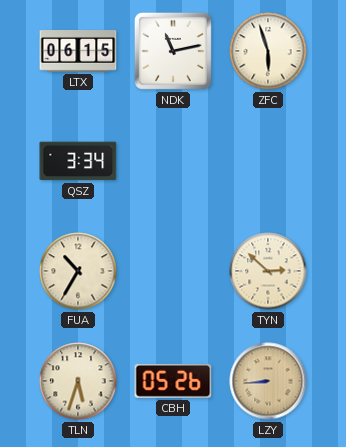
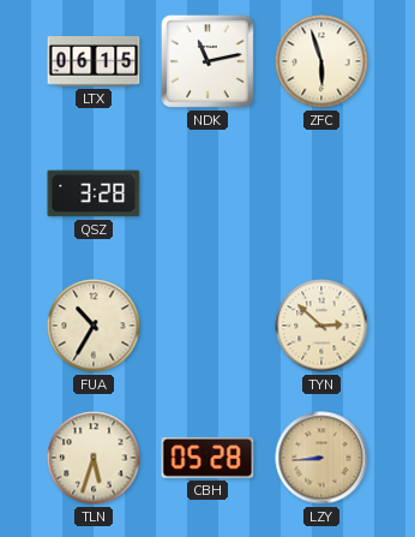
QSZ: 3:34 -> 3:28
CBH: 05:26 -> 05:28
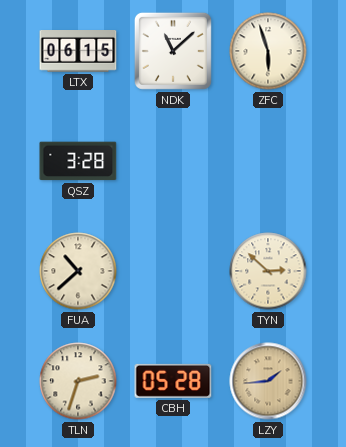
NDK: 11:13 -> 11:08
FUA: 10:35 -> 10:38
TLN: 5:33 -> 2:33
LZY: 8:44 -> 1:44
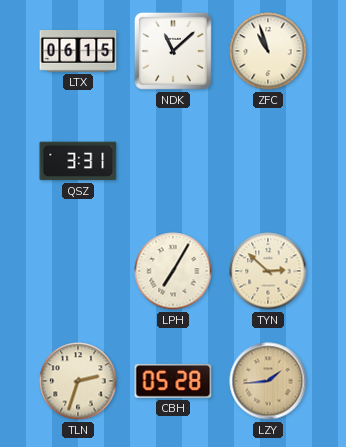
ZFC: 5:57 -> 10:57
QSZ: 3:28 -> 3:31
FUA: 10:38 -> none
LPH: none -> 7:05
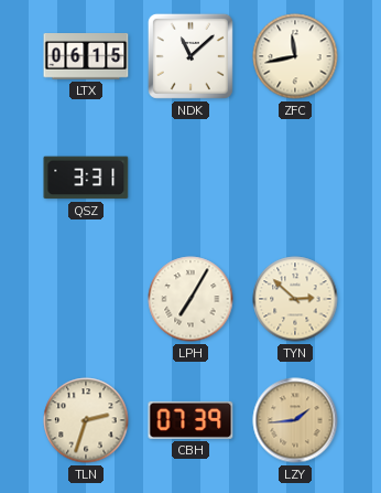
ZFC: 10:57 -> 11:43
CBH: 05:28 -> 07:39
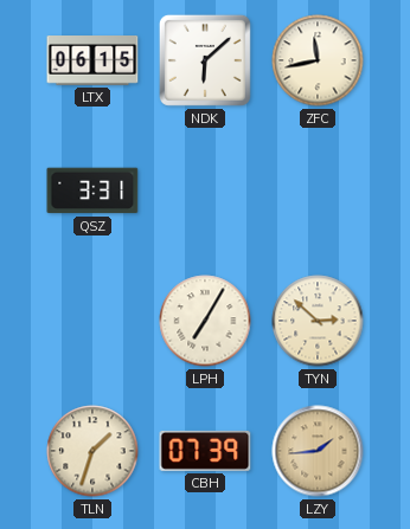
NDK: 11:08 -> 6:08
TLN: 2:33 -> 1:33
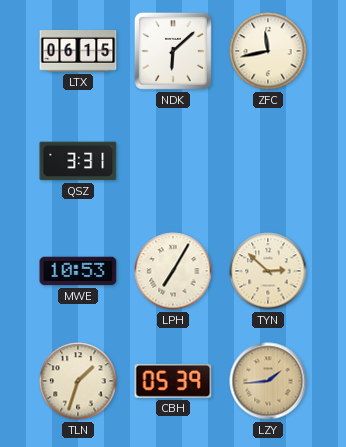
MWE: none -> 10:53
CBH: 07:39 -> 05:39
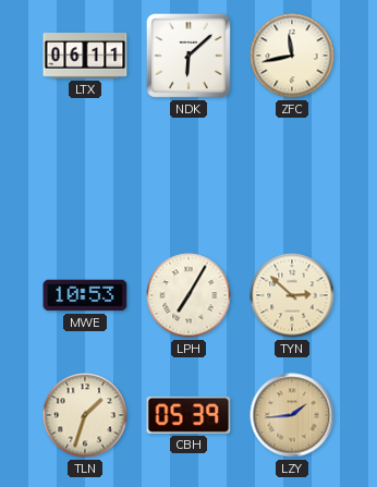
LTX: 06:15 -> 06:11
QSZ: 3:31 -> none
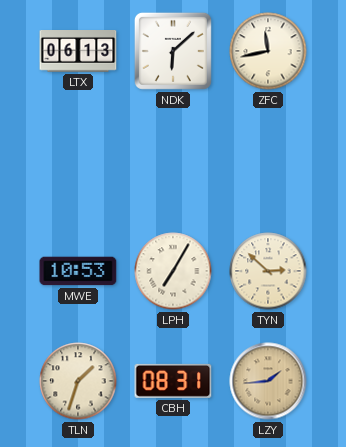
LTX: 06:11 -> 06:13
CBH: 05:39 -> 08:31
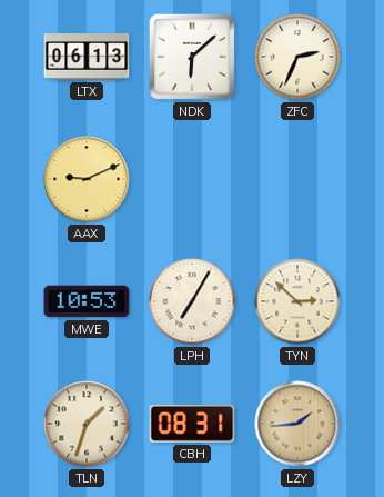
ZFC: 11:43 -> 2:34
AAX: none -> 9:11
